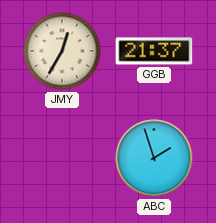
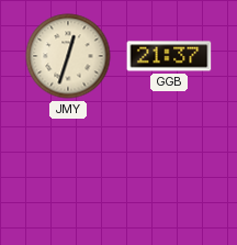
JMY: 12:35 -> 12:33
ABC: 1:57 -> none
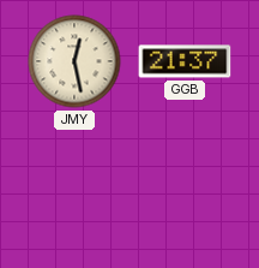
JMY: 12:33 -> 12:28
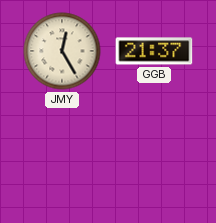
JMY: 12:28 -> 12:25
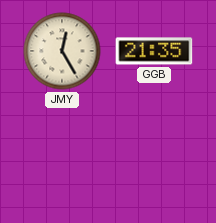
GGB: 21:37 -> 21:35
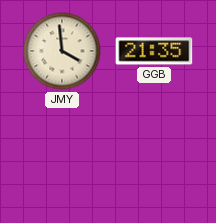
JMY: 12:25 -> 3:59
